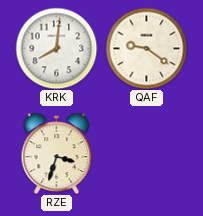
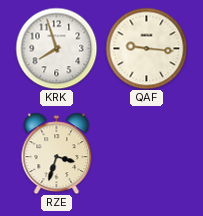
KRK: 8:01 -> 7:57
QAF: 9:21 -> 9:16
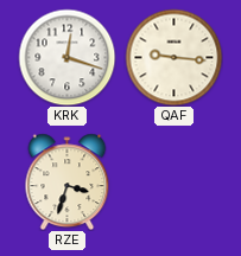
KRK: 7:57 -> 12:18
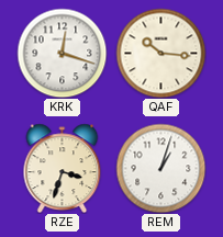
QAF: 9:16 -> 10:16
REM: none -> 1:03
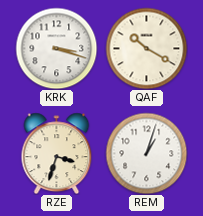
KRK: 12:18 -> 3:18
QAF: 10:16 -> 10:20
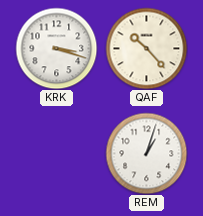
QAF: 10:20 -> 10:23
RZE: 3:33 -> none
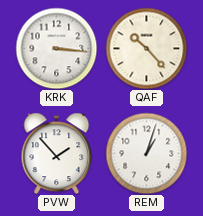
KRK: 3:18 -> 3:16
PVW: none -> 1:53
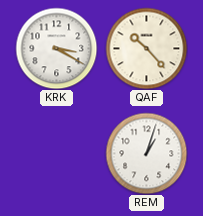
KRK: 3:16 -> 3:20
PVW: 1:53 -> none
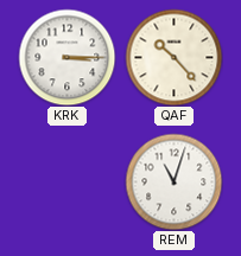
KRK: 3:20 -> 3:15
REM: 1:03 -> 11:03
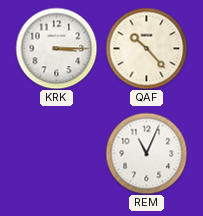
REM: 11:03 -> 11:04
